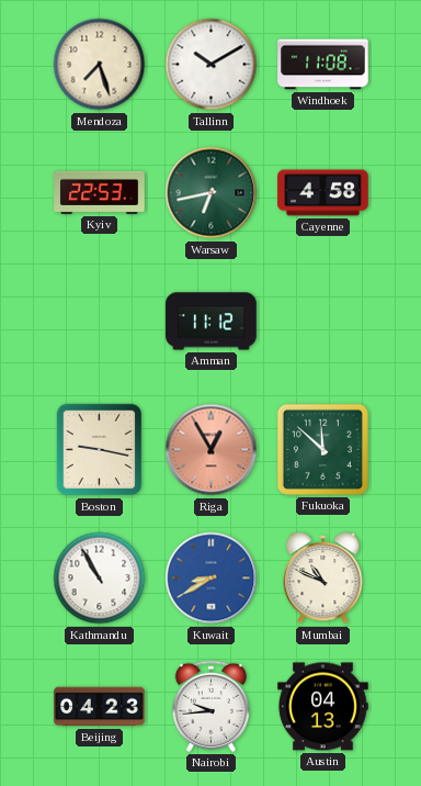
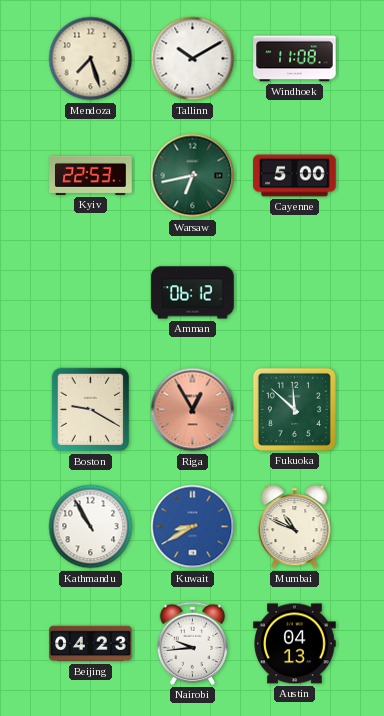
Cayenne: 4:58 -> 5:00
Amman: 11:12 -> 06:12
Boston: 9:17 -> 9:20
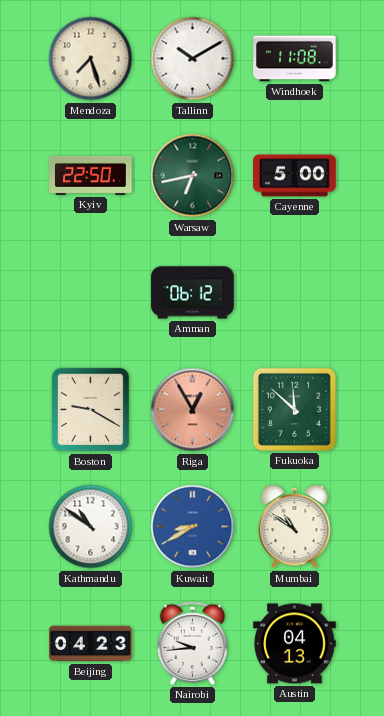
Kyiv: 22:53 -> 22:50
Kathmandu: 10:55 -> 10:51
Mumbai: 10:49 -> 10:51
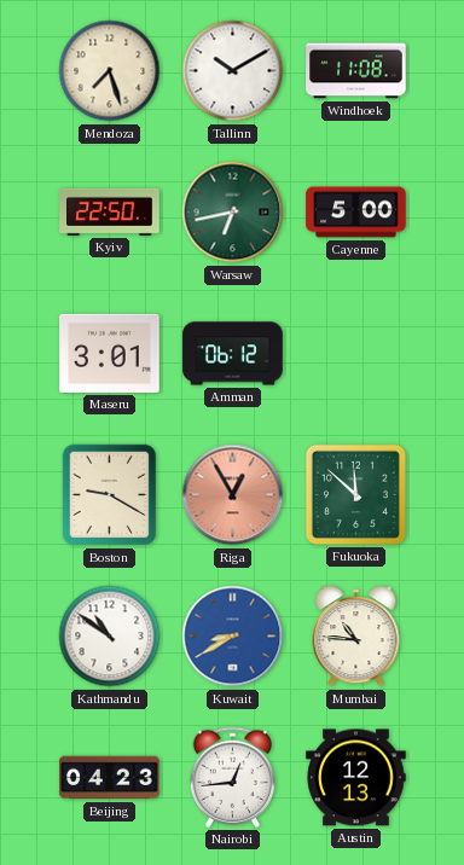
Maseru: none -> 3:01
Mumbai: 10:51 -> 10:46
Nairobi: 9:44 -> 12:44
Austin: 04:13 -> 12:13
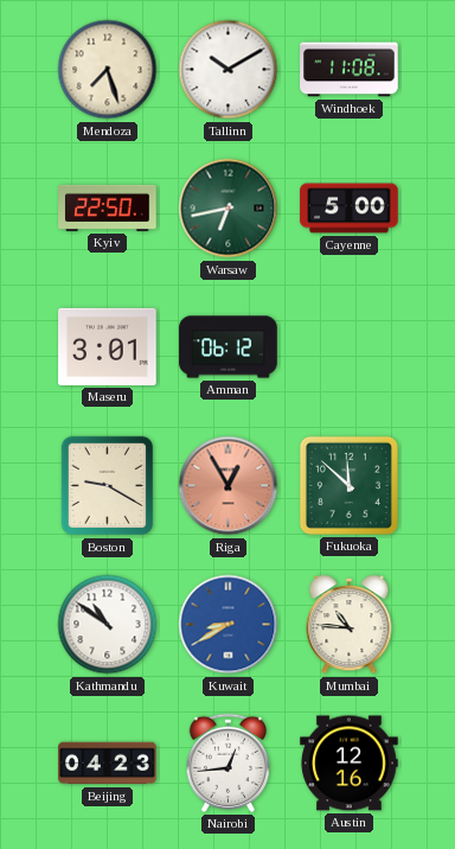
Austin: 12:13 -> 12:16
